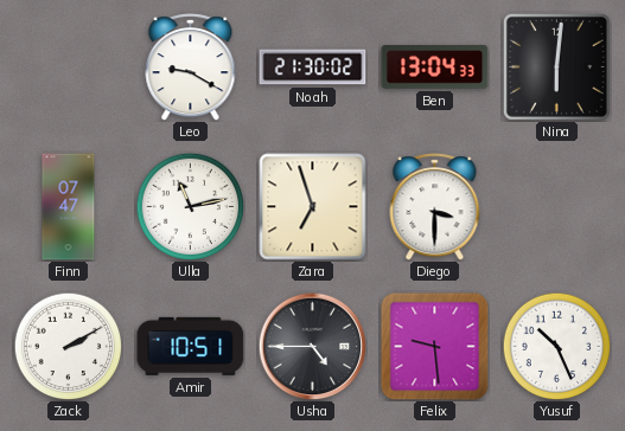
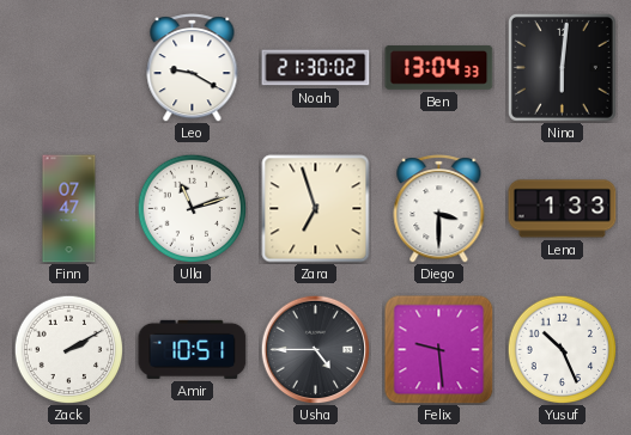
Ulla: 11:13 -> 11:12
Lena: none -> 1:33
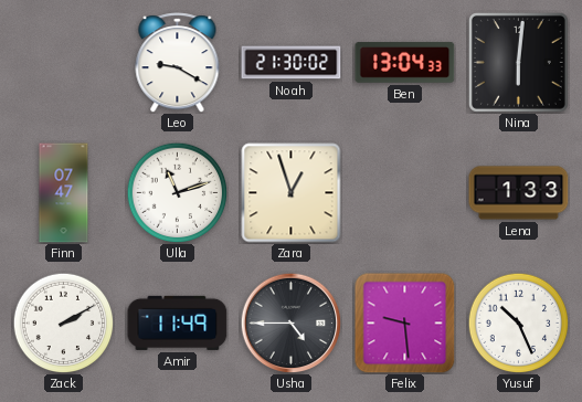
Zara: 6:57 -> 12:57
Diego: 3:30 -> none
Amir: 10:51 -> 11:49
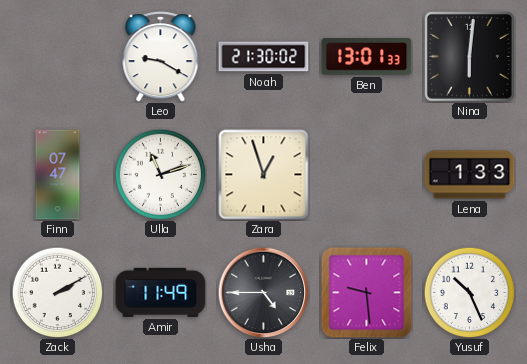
Ben: 13:04 -> 13:01
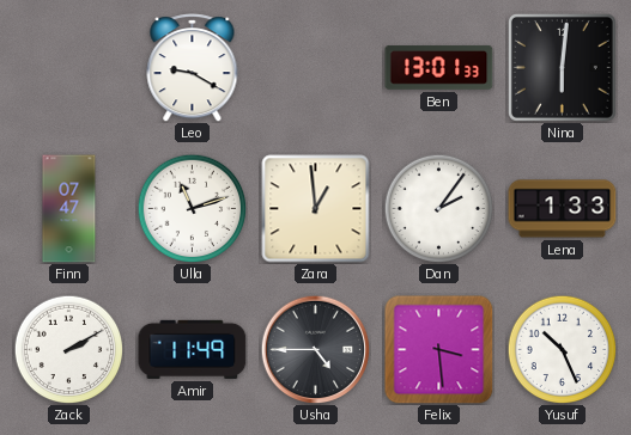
Noah: 21:30 -> none
Zara: 12:57 -> 12:59
Dan: none -> 2:06
Felix: 9:29 -> 3:29
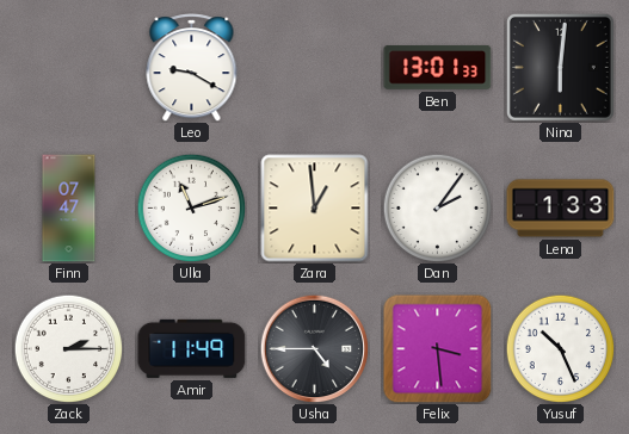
Zack: 2:10 -> 2:15
